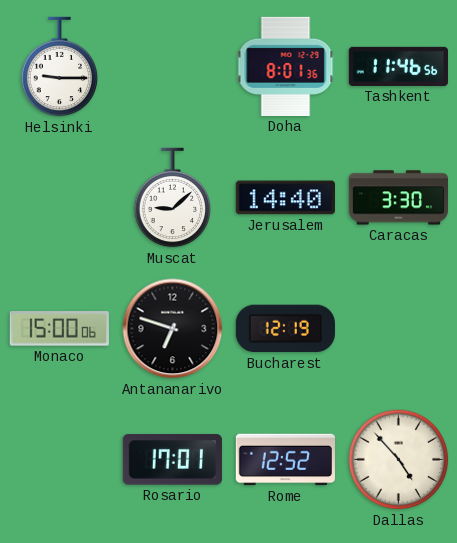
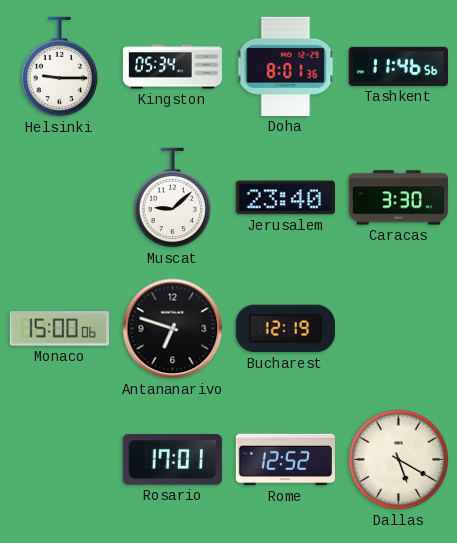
Kingston: none -> 05:34
Jerusalem: 14:40 -> 23:40
Dallas: 4:53 -> 5:20
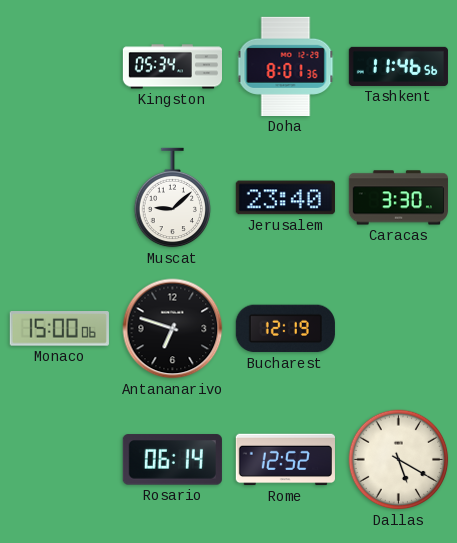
Helsinki: 9:15 -> none
Rosario: 17:01 -> 06:14
